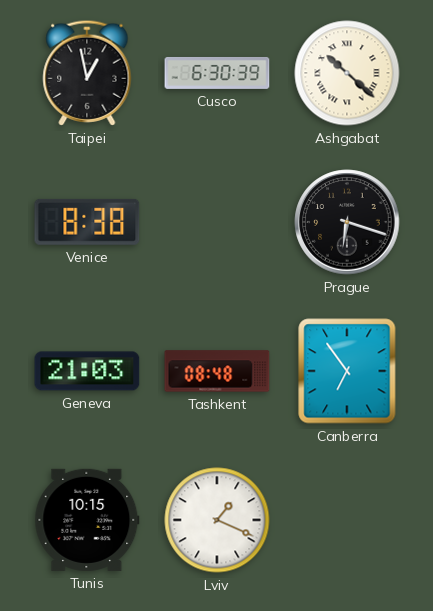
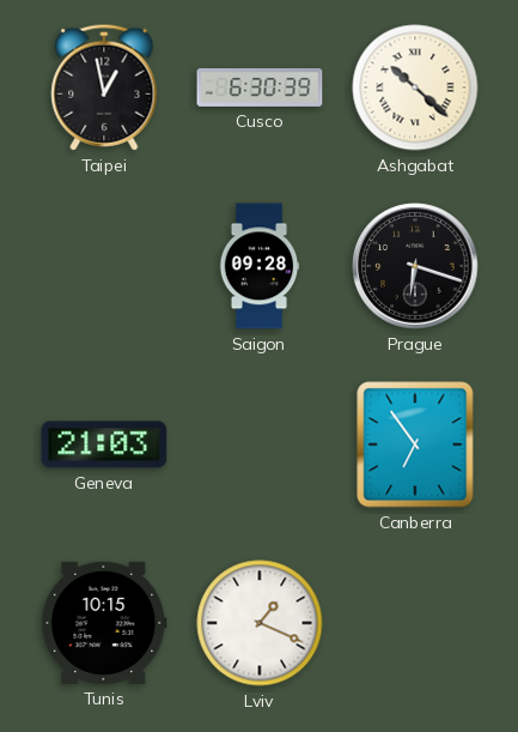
Venice: 8:38 -> none
Saigon: none -> 09:28
Tashkent: 08:48 -> none
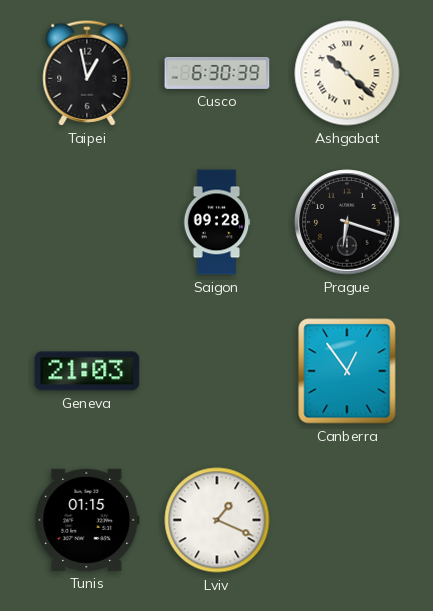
Canberra: 6:54 -> 12:54
Tunis: 10:15 -> 01:15
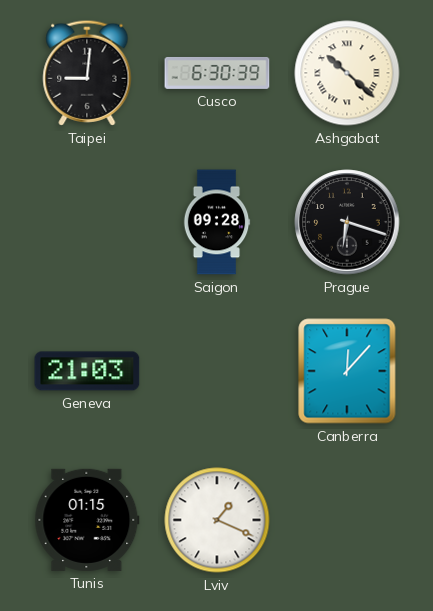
Taipei: 12:58 -> 9:01
Canberra: 12:54 -> 12:07
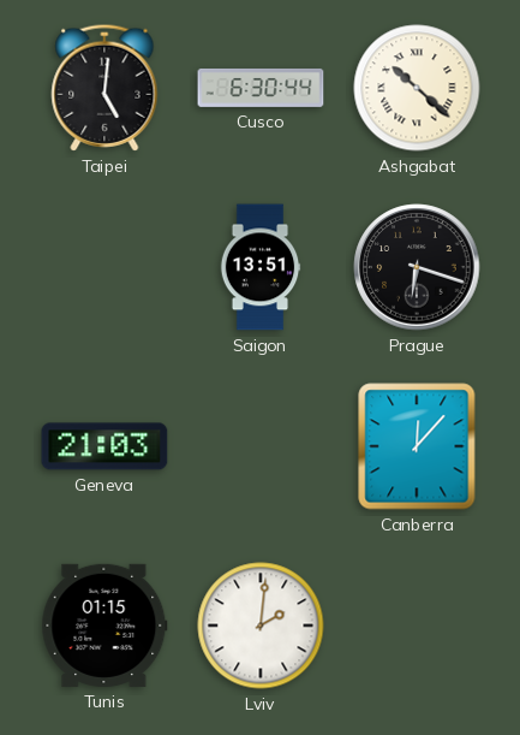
Taipei: 9:01 -> 5:01
Cusco: 6:30:39 -> 6:30:44
Saigon: 09:28 -> 13:51
Lviv: 1:19 -> 2:01
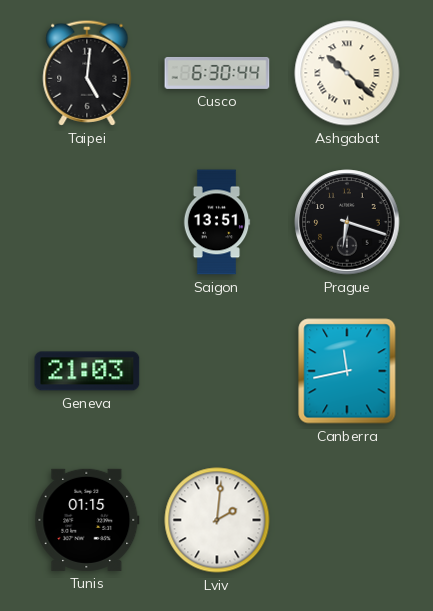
Canberra: 12:07 -> 11:43
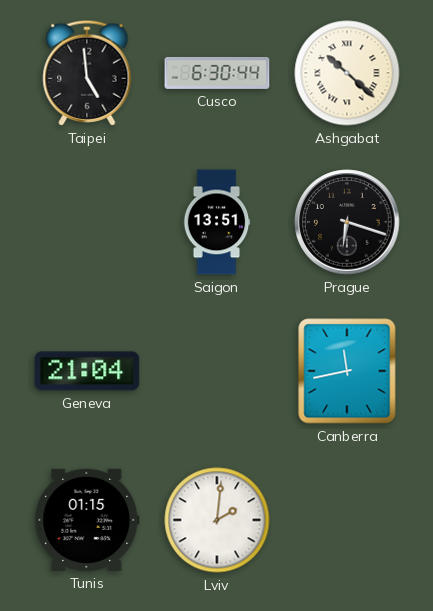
Taipei: 5:01 -> 4:59
Geneva: 21:03 -> 21:04
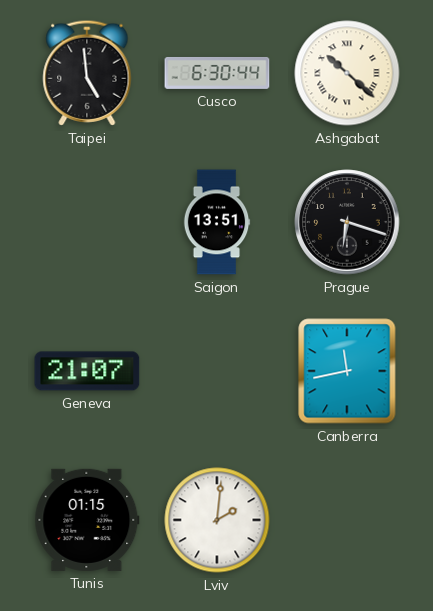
Geneva: 21:04 -> 21:07
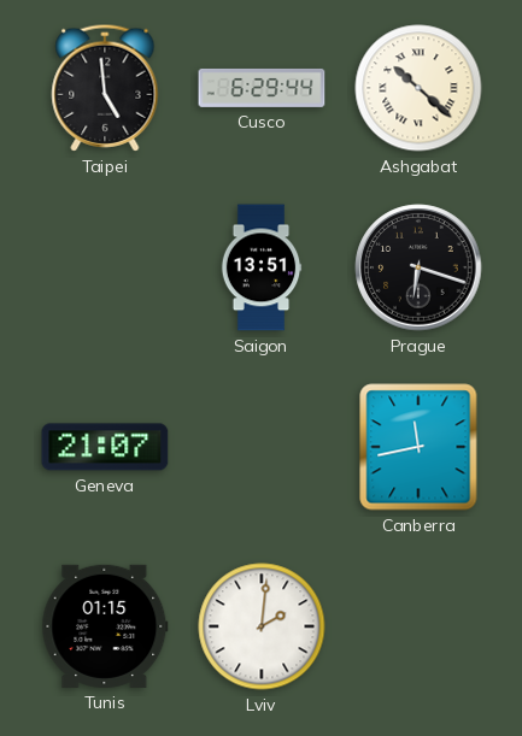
Cusco: 6:30 -> 6:29
